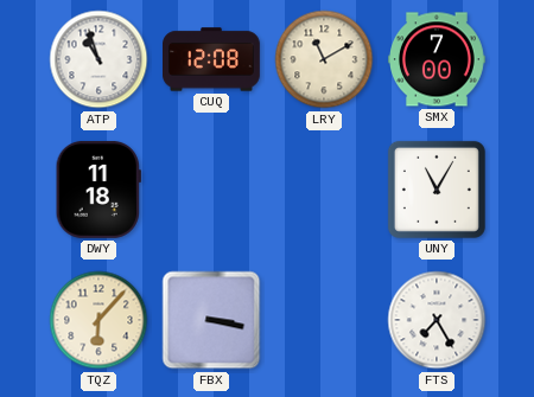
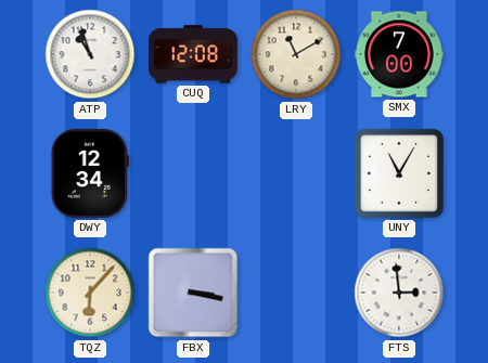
DWY: 11:18 -> 12:34
FTS: 7:25 -> 2:59
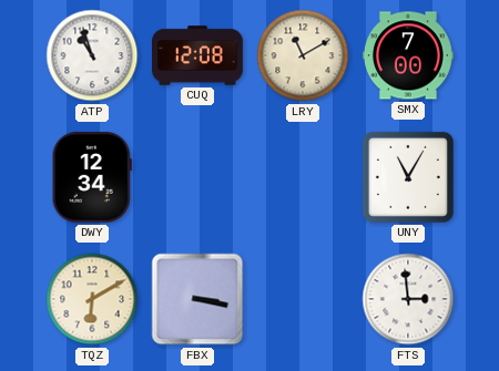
TQZ: 6:07 -> 6:10
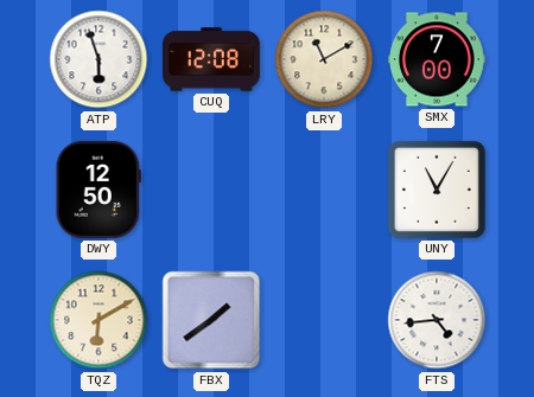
ATP: 10:57 -> 5:57
DWY: 12:34 -> 12:50
FBX: 3:17 -> 1:39
FTS: 2:59 -> 4:44
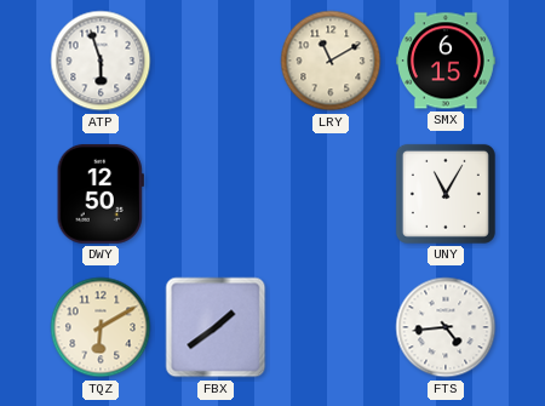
CUQ: 12:08 -> none
SMX: 7:00 -> 6:15
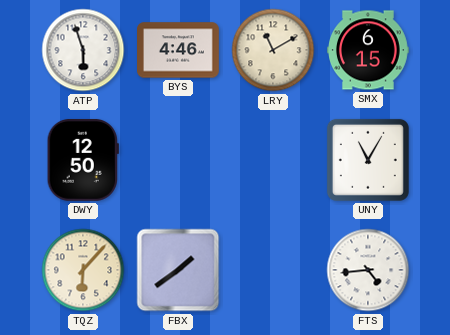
BYS: none -> 4:46
TQZ: 6:10 -> 6:07
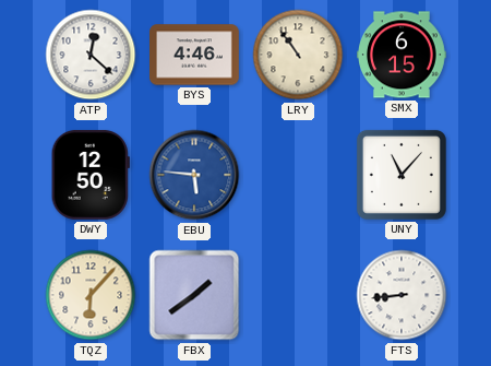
ATP: 5:57 -> 12:22
LRY: 11:10 -> 10:54
EBU: none -> 5:46
UNY: 11:05 -> 11:07
FTS: 4:44 -> 8:44
